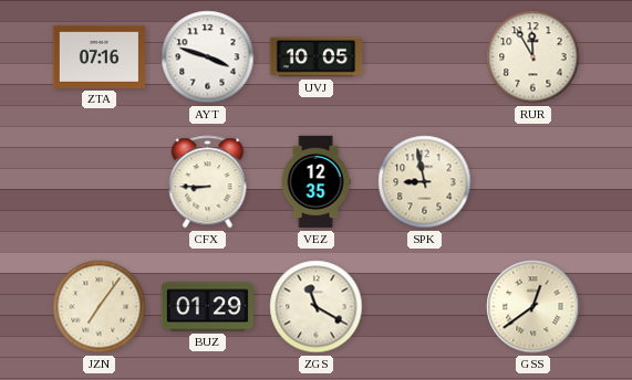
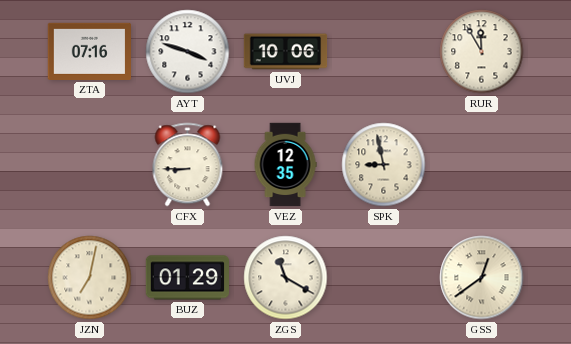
UVJ: 10:05 -> 10:06
JZN: 7:06 -> 7:02
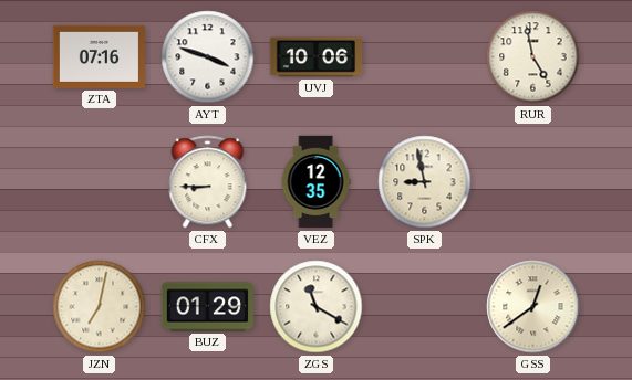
RUR: 11:55 -> 4:58
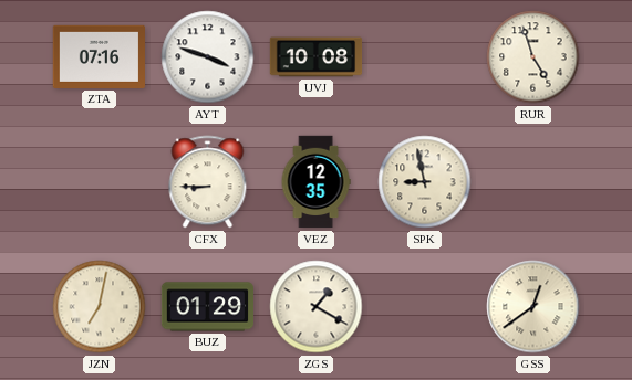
UVJ: 10:06 -> 10:08
RUR: 4:58 -> 4:57
ZGS: 11:20 -> 1:20
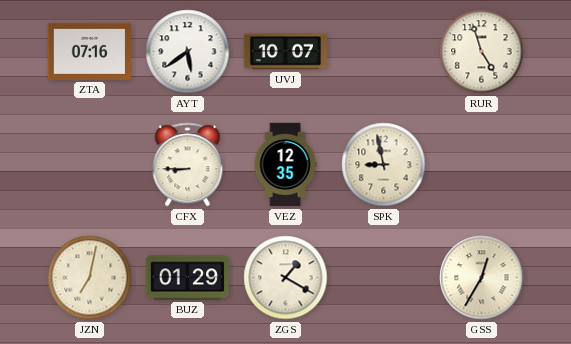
AYT: 3:48 -> 5:39
UVJ: 10:08 -> 10:07
GSS: 12:39 -> 12:35
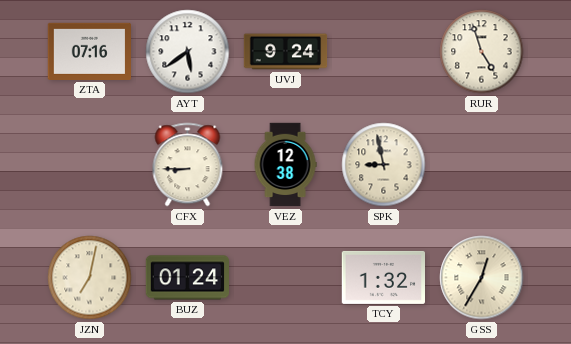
UVJ: 10:07 -> 9:24
VEZ: 12:35 -> 12:38
BUZ: 01:29 -> 01:24
ZGS: 1:20 -> none
TCY: none -> 1:32
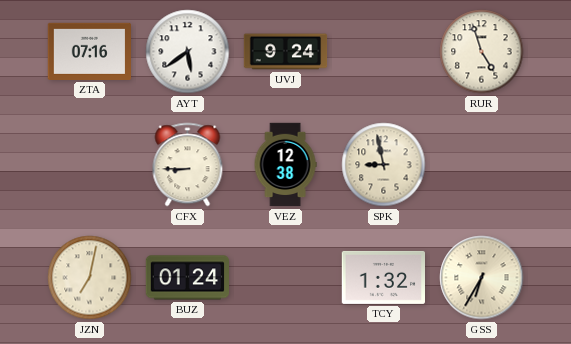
GSS: 12:35 -> 6:35
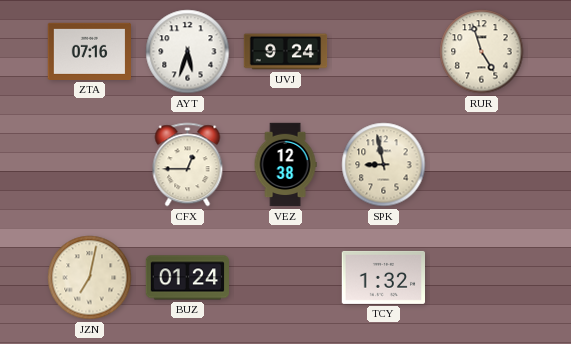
AYT: 5:39 -> 5:33
CFX: 8:45 -> 12:45
GSS: 6:35 -> none
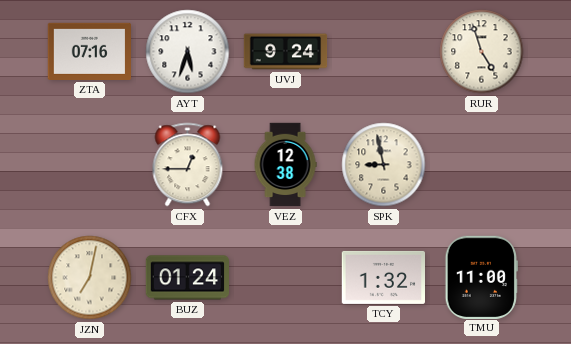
TMU: none -> 11:00
